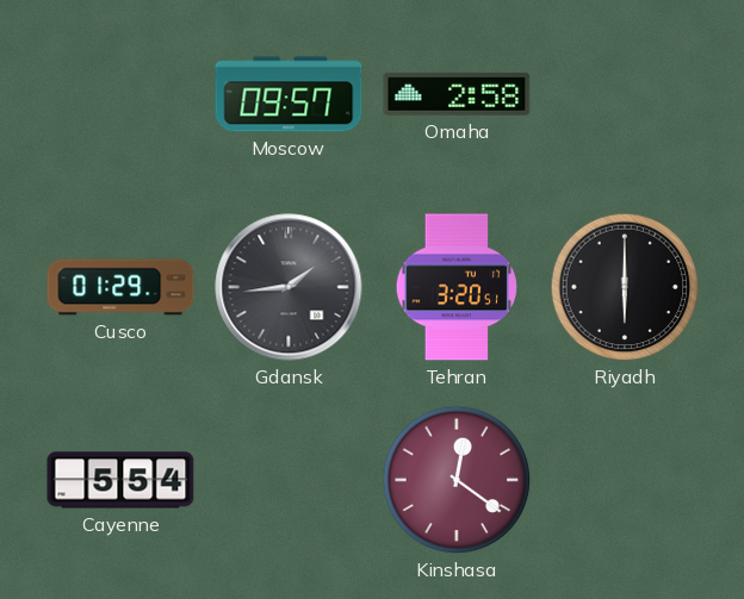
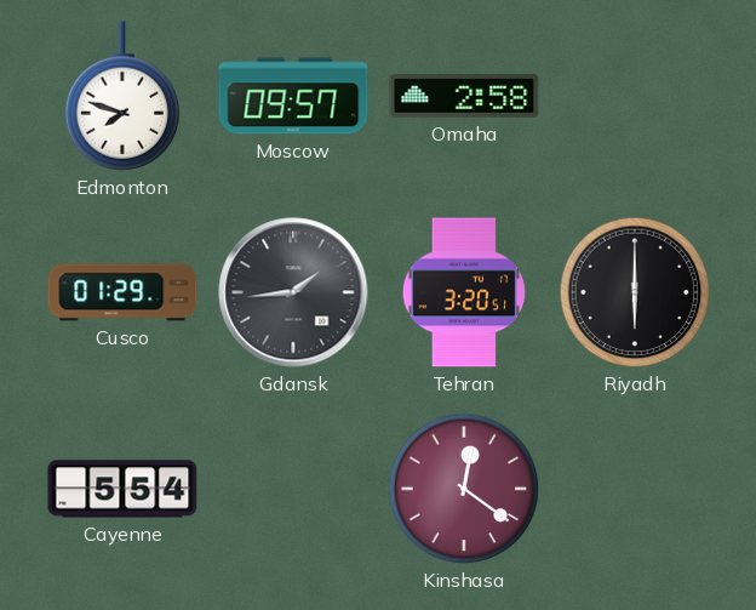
Edmonton: none -> 7:48
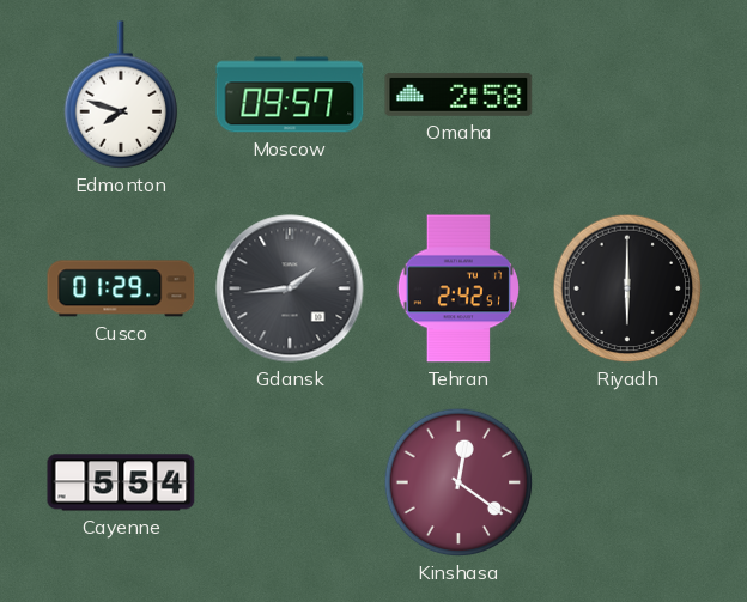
Tehran: 3:20 -> 2:42
